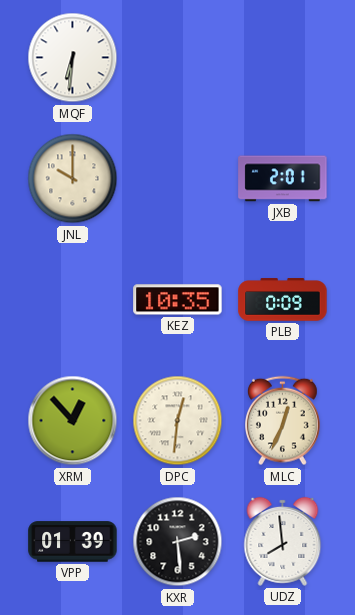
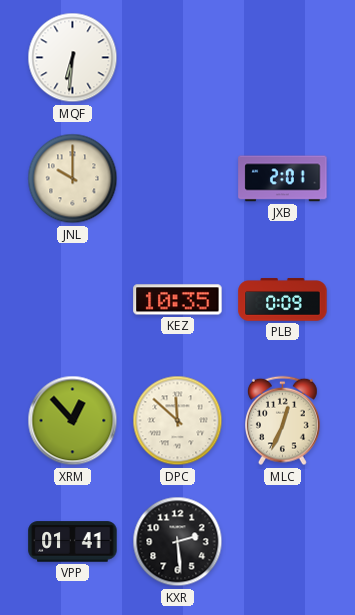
DPC: 12:31 -> 11:52
VPP: 01:39 -> 01:41
UDZ: 7:59 -> none
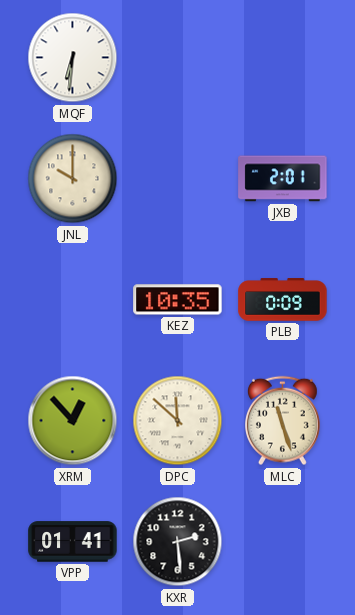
MLC: 12:34 -> 11:27
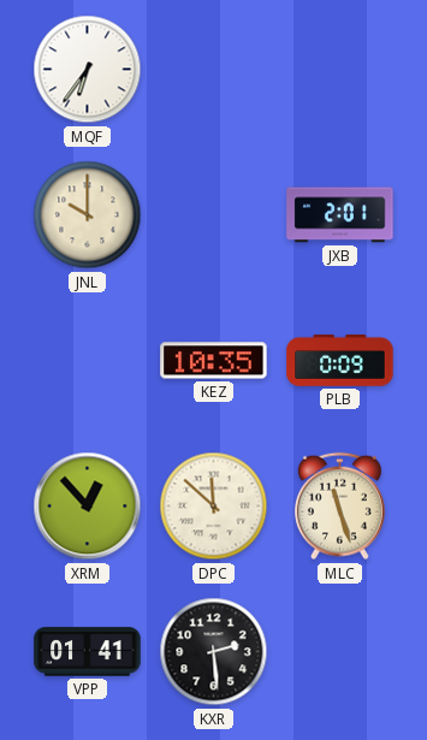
MQF: 6:31 -> 6:36
